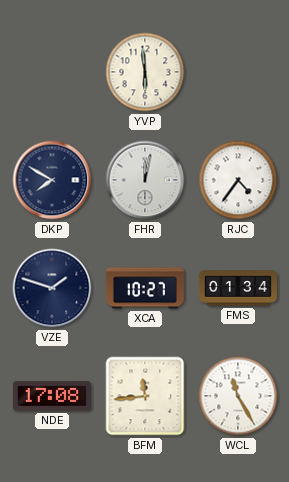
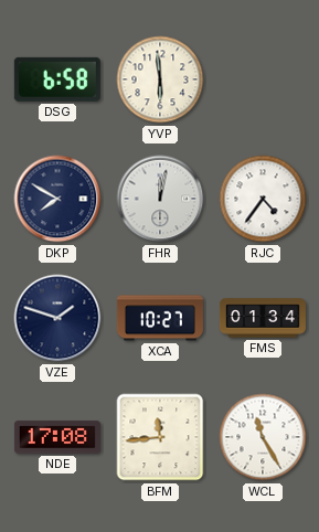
DSG: none -> 6:58
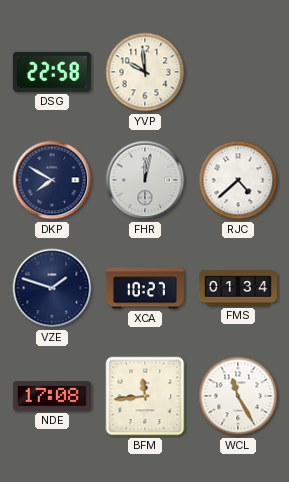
DSG: 6:58 -> 22:58
YVP: 5:59 -> 9:59
RJC: 4:36 -> 4:38
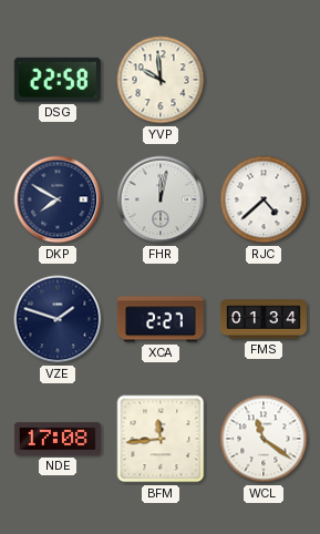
XCA: 10:27 -> 2:27
WCL: 11:25 -> 11:21
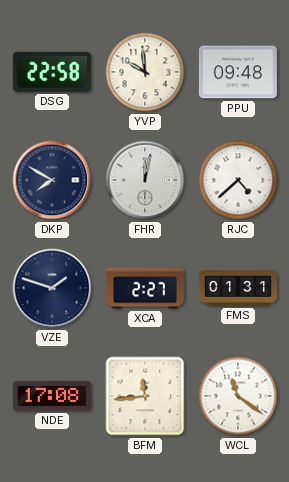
PPU: none -> 09:48
FMS: 01:34 -> 01:31
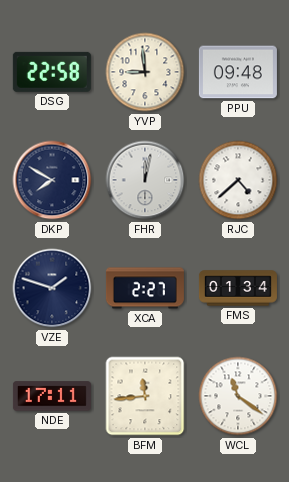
YVP: 9:59 -> 8:59
FMS: 01:31 -> 01:34
NDE: 17:08 -> 17:11
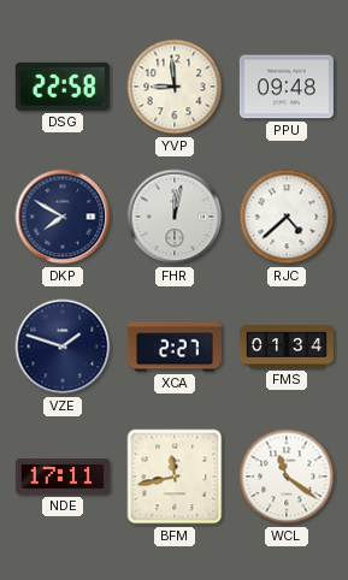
BFM: 11:44 -> 11:43
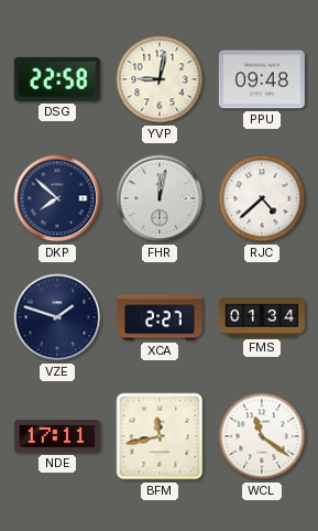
YVP: 8:59 -> 9:02
DKP: 7:50 -> 7:52
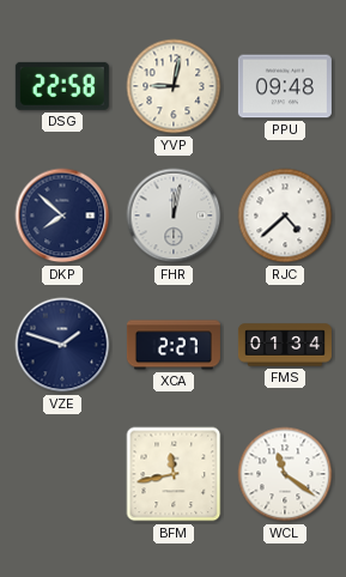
NDE: 17:11 -> none
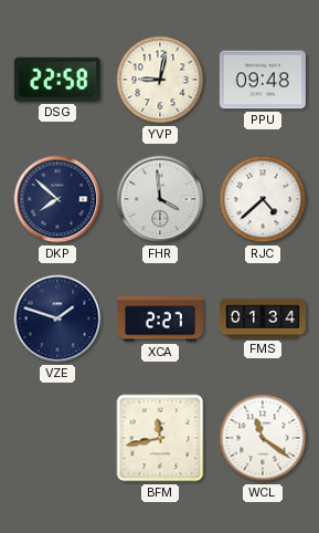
FHR: 12:02 -> 3:59
